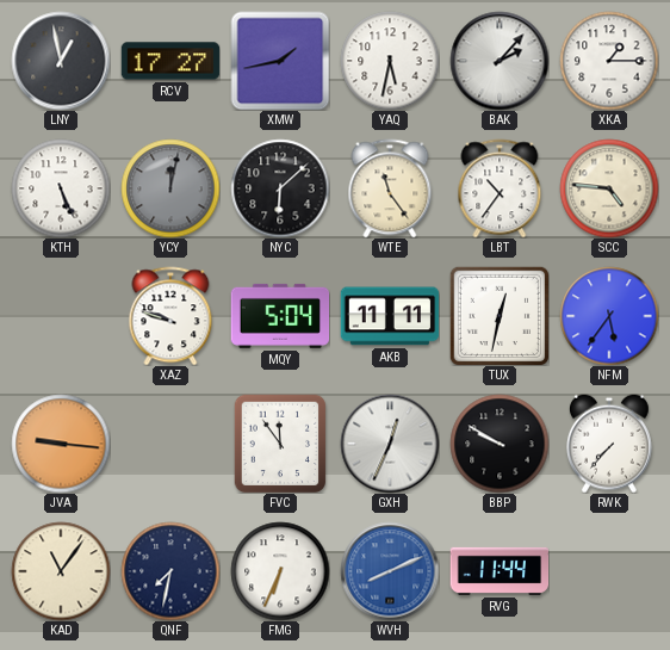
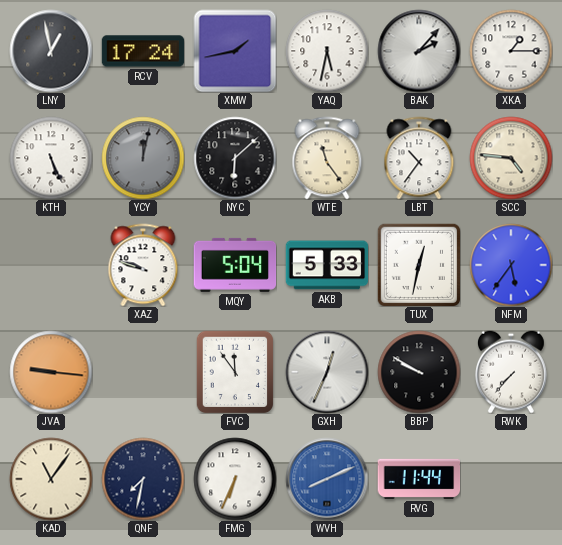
RCV: 17:27 -> 17:24
AKB: 11:11 -> 5:33
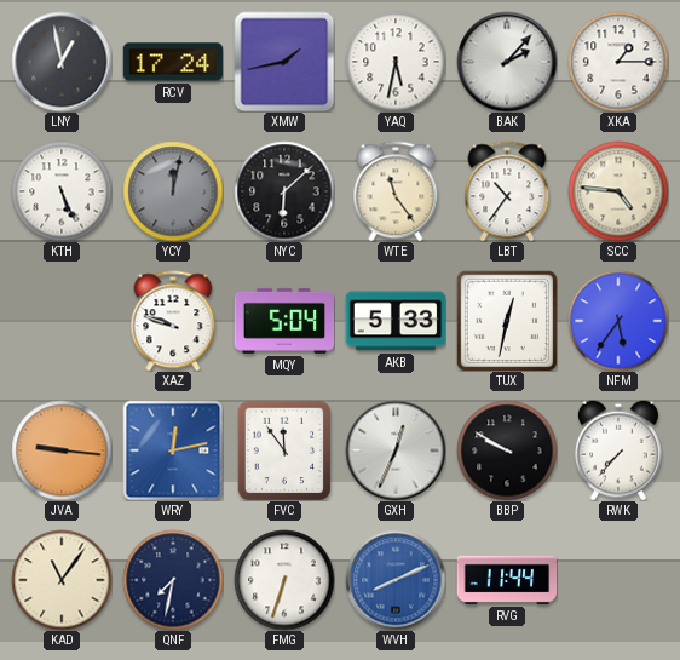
WRY: none -> 12:13
FMG: 6:34 -> 6:33
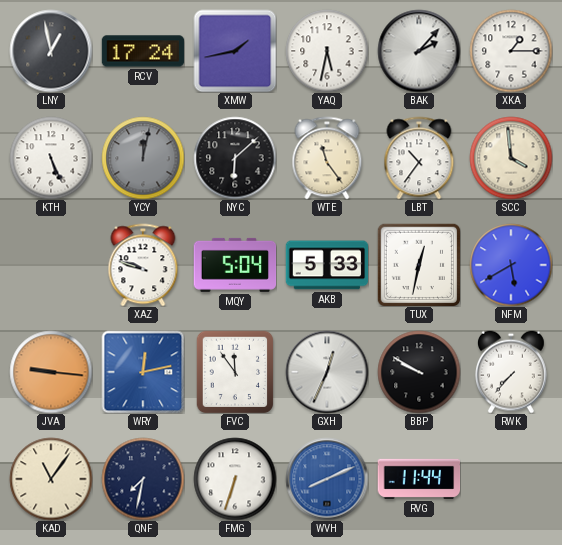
SCC: 4:46 -> 3:59
NFM: 5:36 -> 5:40
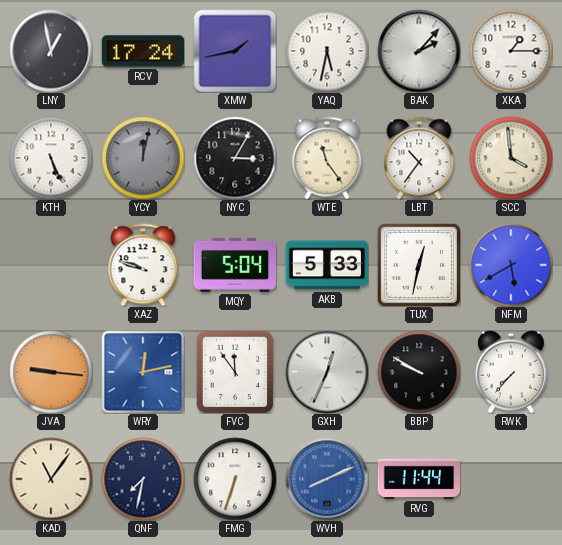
NYC: 6:08 -> 3:05
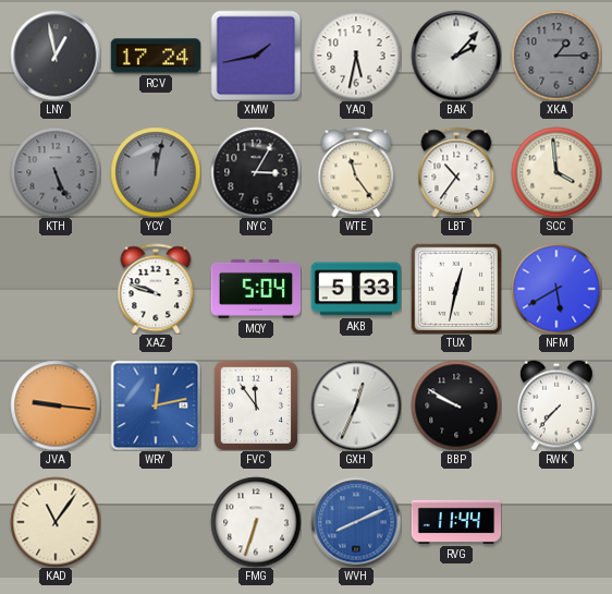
XKA dial: white -> grey
KTH dial: white -> grey
QNF: 7:32 -> none
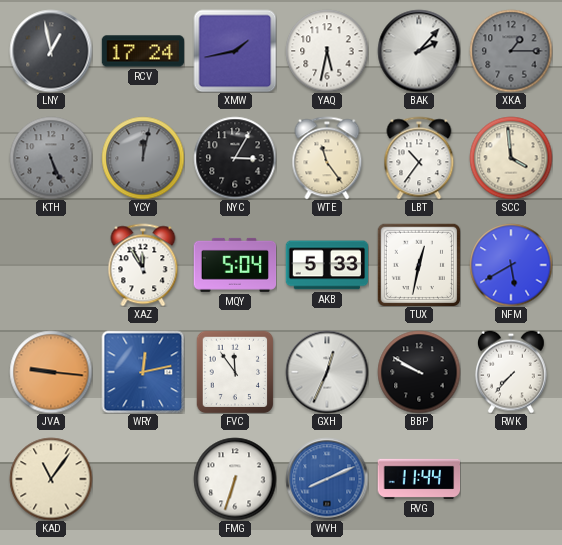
XAZ: 9:48 -> 11:55
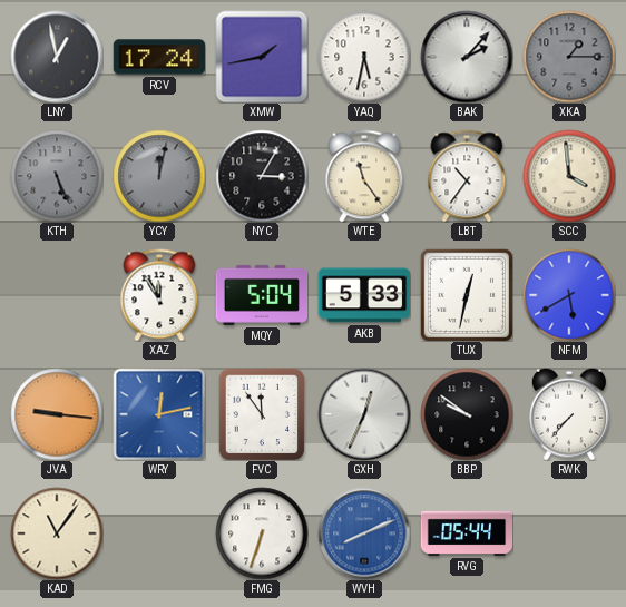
BBP: 9:50 -> 9:51
RVG: 11:44 -> 05:44
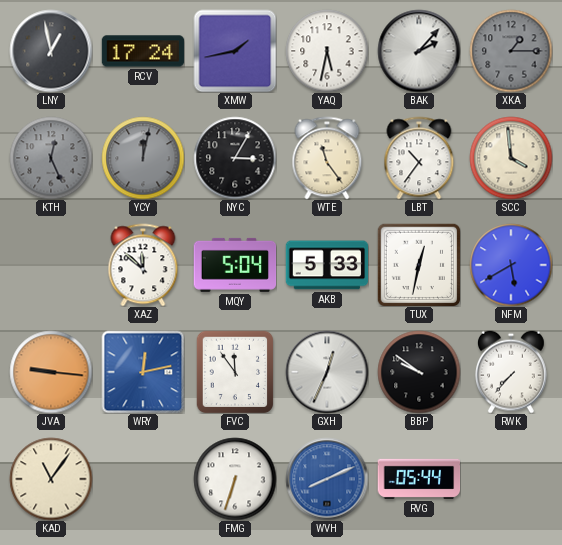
KTH: 5:26 -> 12:26
XAZ: 11:55 -> 11:52
